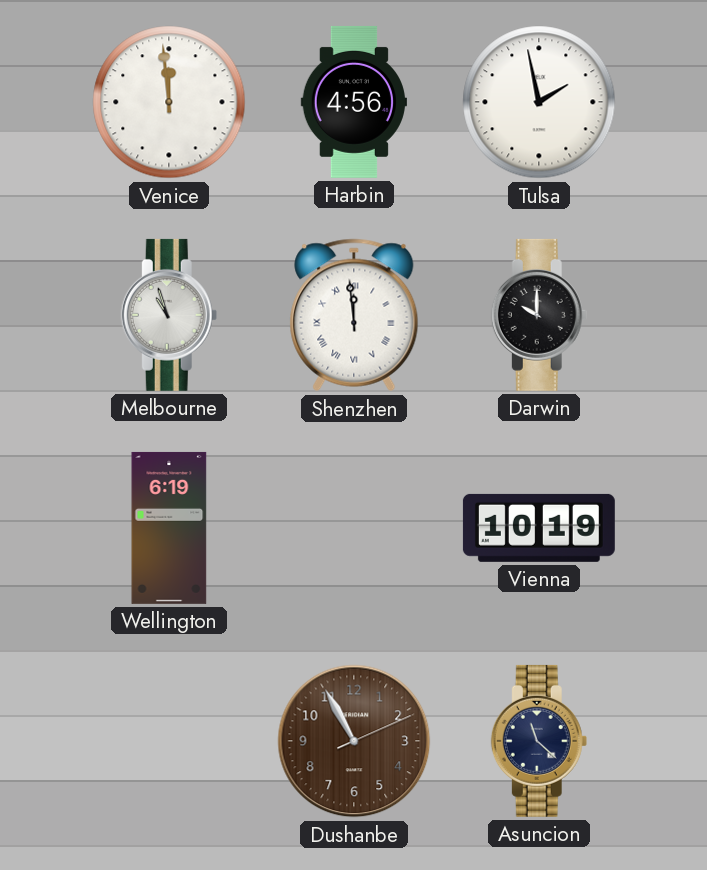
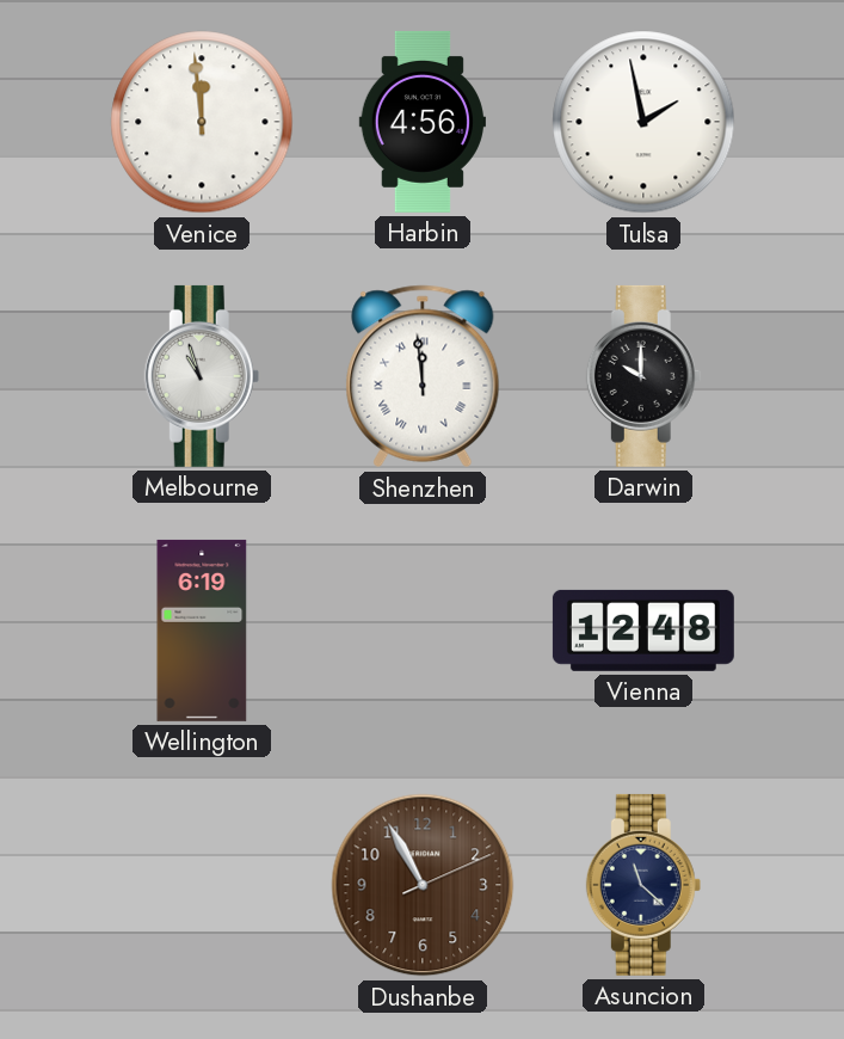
Vienna: 10:19 -> 12:48
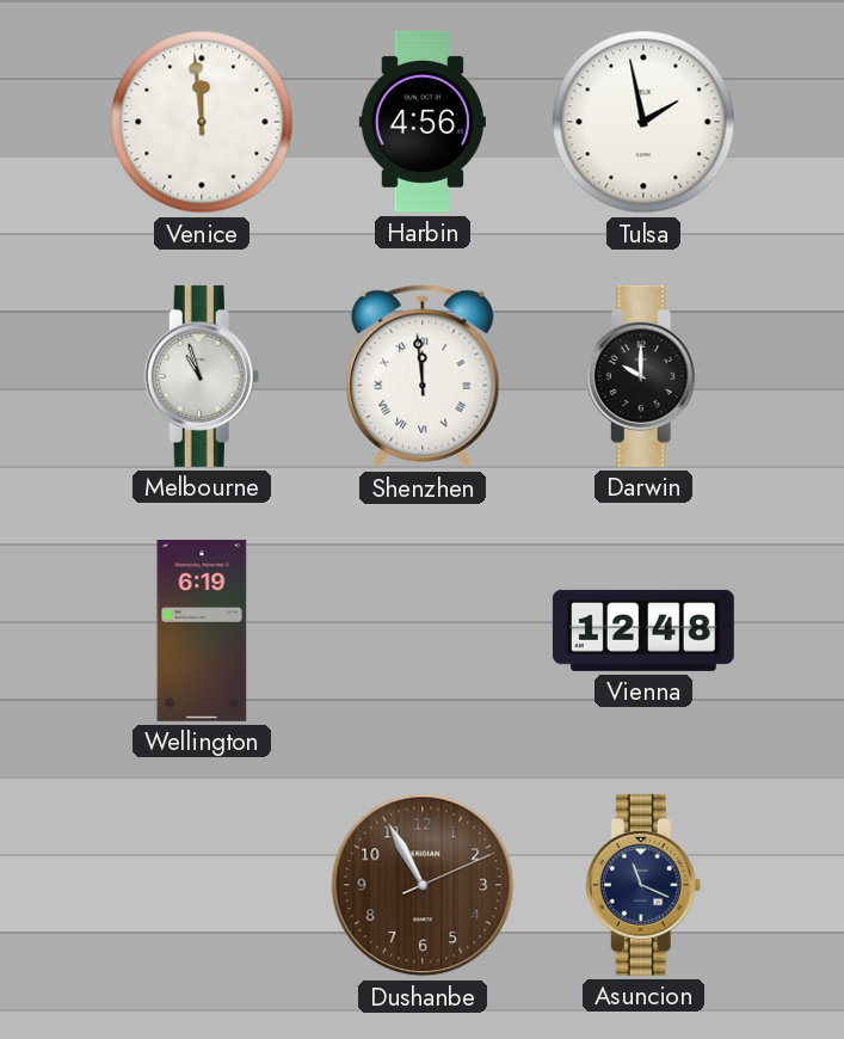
Asuncion: 11:22 -> 11:19
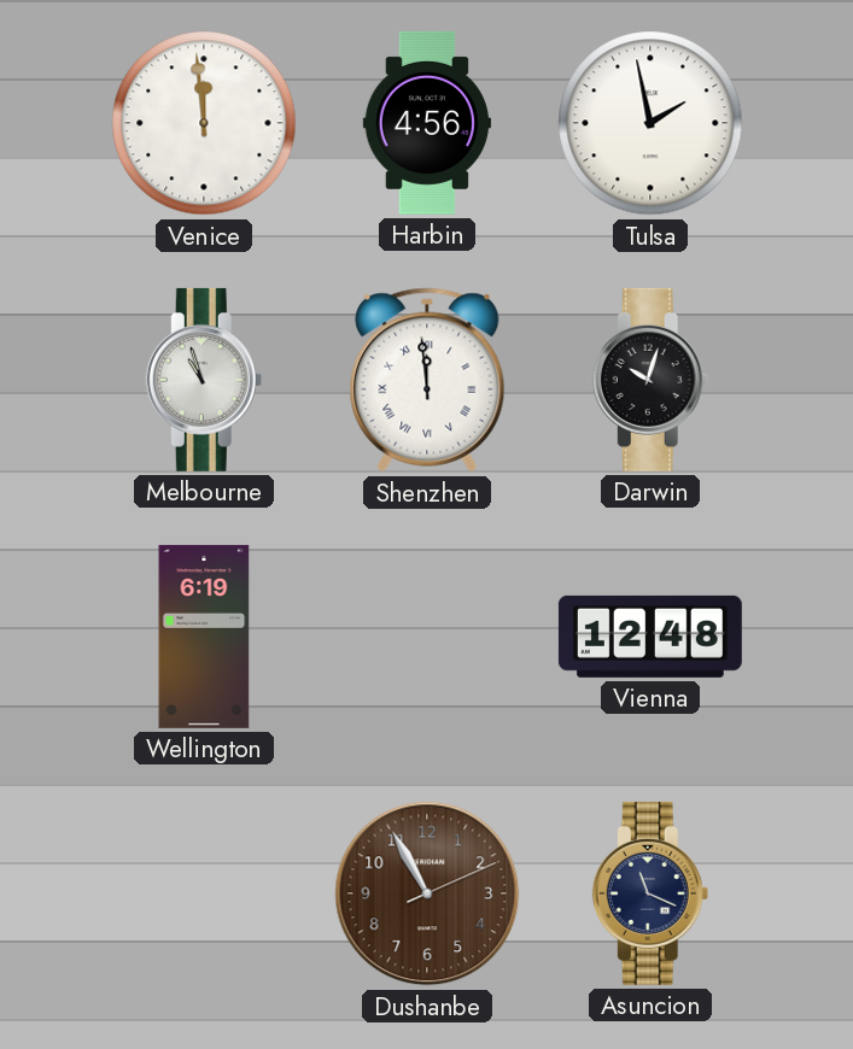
Darwin: 10:00 -> 10:03
